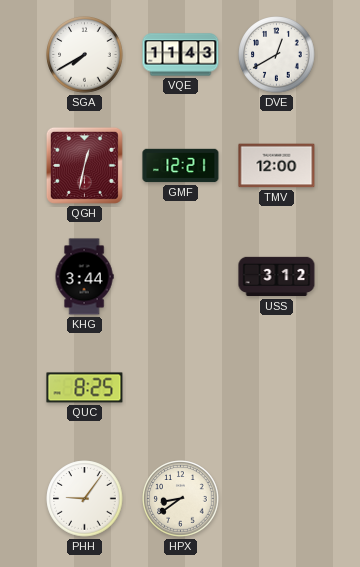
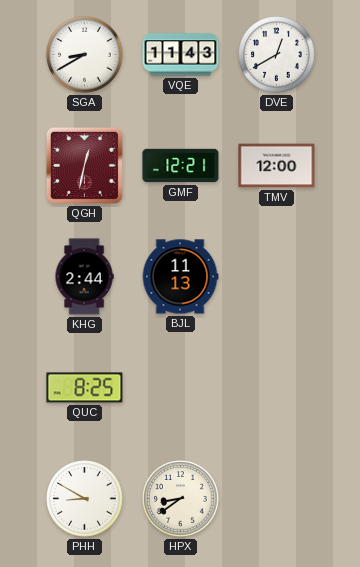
SGA: 7:40 -> 8:40
KHG: 3:44 -> 2:44
BJL: none -> 11:13
USS: 3:12 -> none
PHH: 9:06 -> 8:50
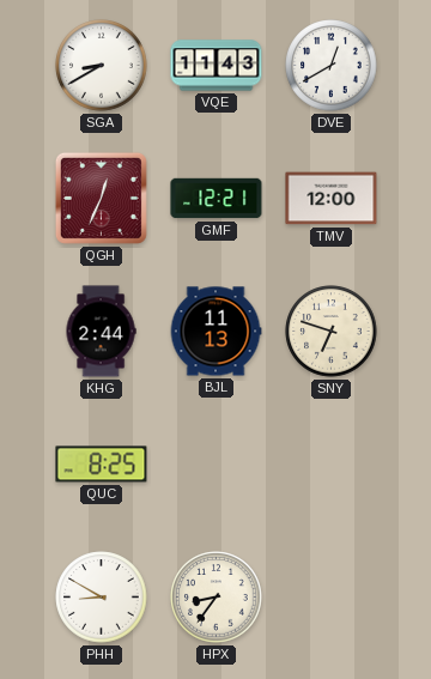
QGH: 12:32 -> 12:34
SNY: none -> 6:48
HPX: 8:39 -> 8:36
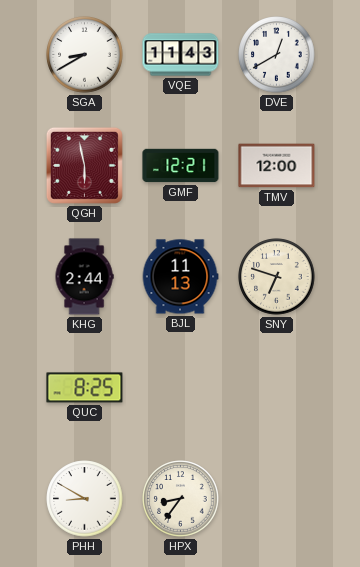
QGH: 12:34 -> 5:58
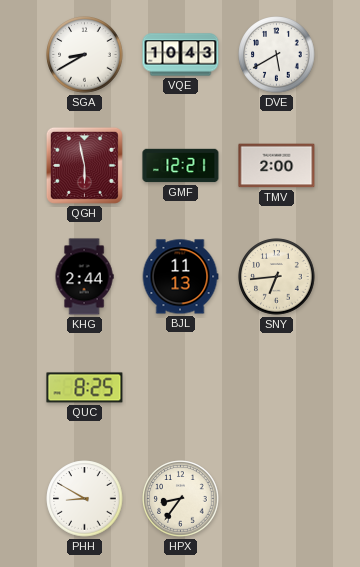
VQE: 11:43 -> 10:43
DVE: 12:40 -> 5:40
TMV: 12:00 -> 2:00
SNY: 6:48 -> 6:44
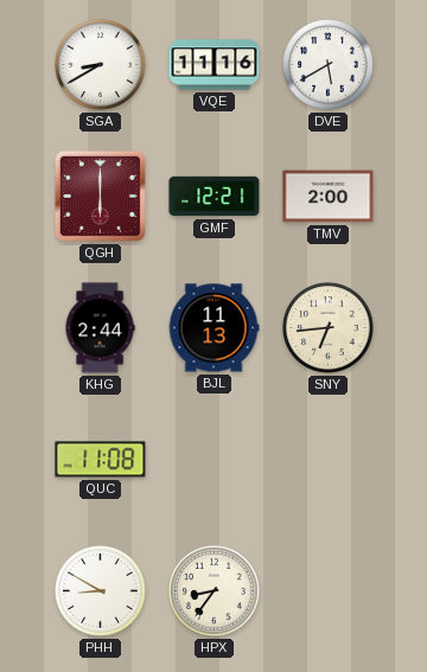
VQE: 10:43 -> 11:16
QGH: 5:58 -> 6:00
QUC: 8:25 -> 11:08
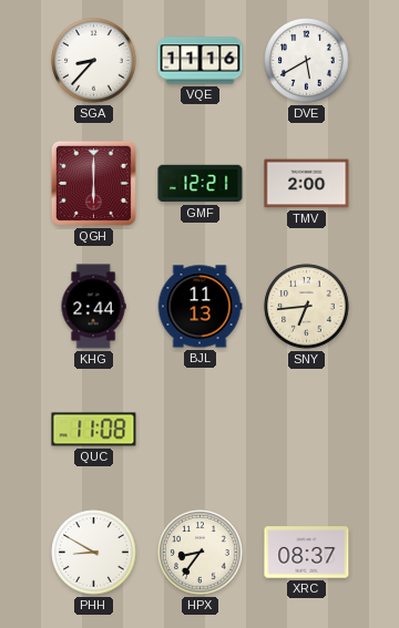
SGA: 8:40 -> 8:37
XRC: none -> 08:37
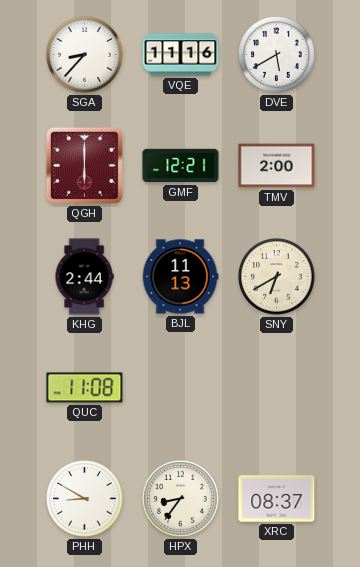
SNY: 6:44 -> 6:40
